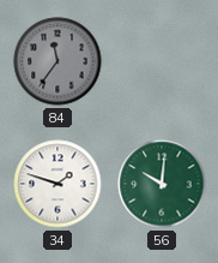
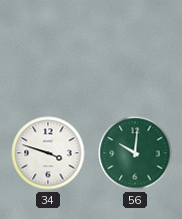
84: 11:36 -> none
34: 1:48 -> 3:48
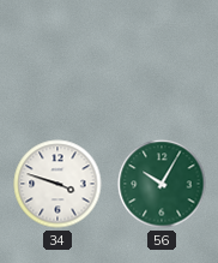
56: 10:01 -> 10:05
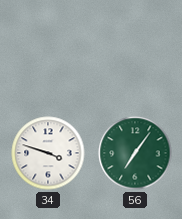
56: 10:05 -> 7:06
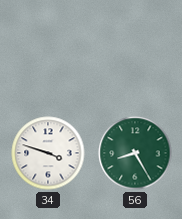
56: 7:06 -> 8:25
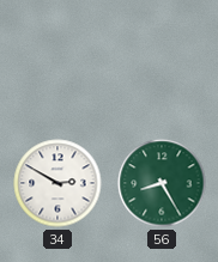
34: 3:48 -> 2:50
